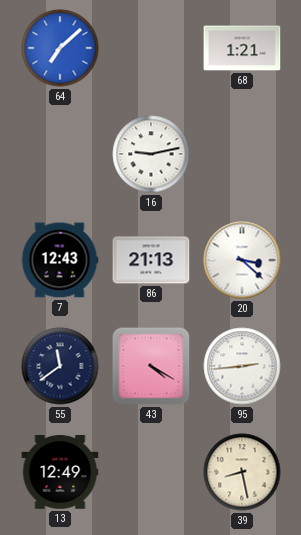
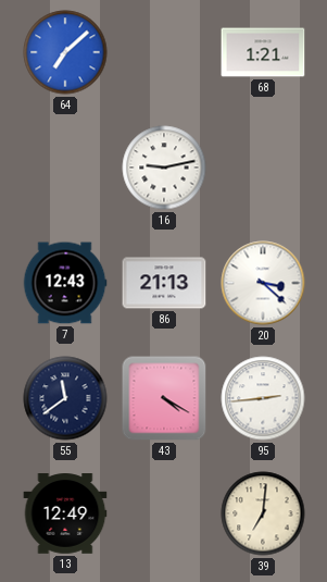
39: 8:28 -> 7:01
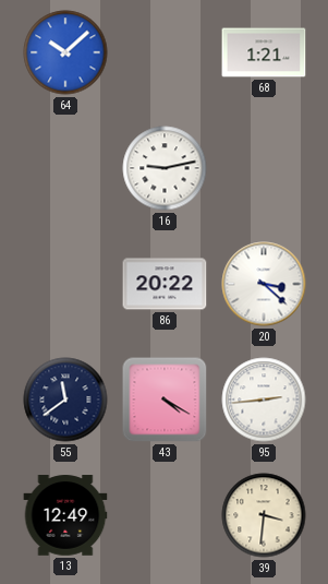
64: 7:08 -> 10:08
7: 12:43 -> none
86: 21:13 -> 20:22
39: 7:01 -> 3:31
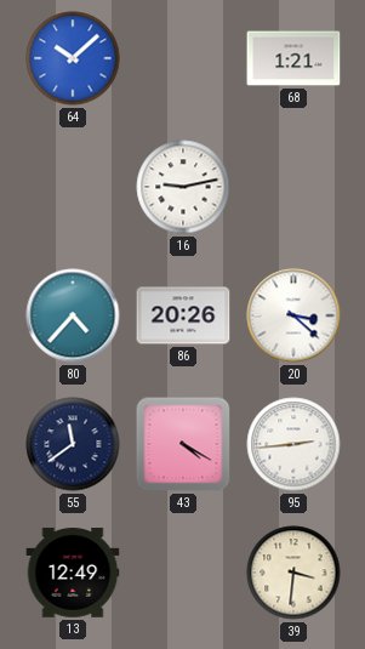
80: none -> 4:37
86: 20:22 -> 20:26
